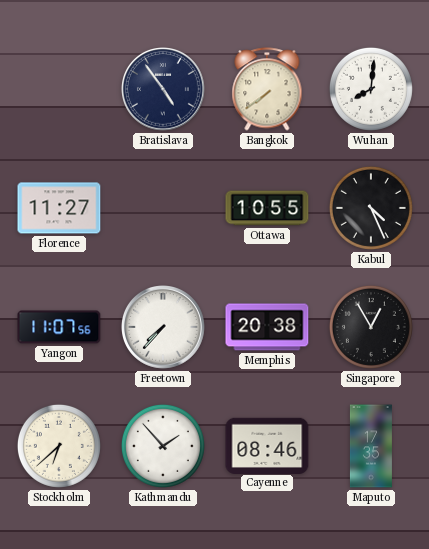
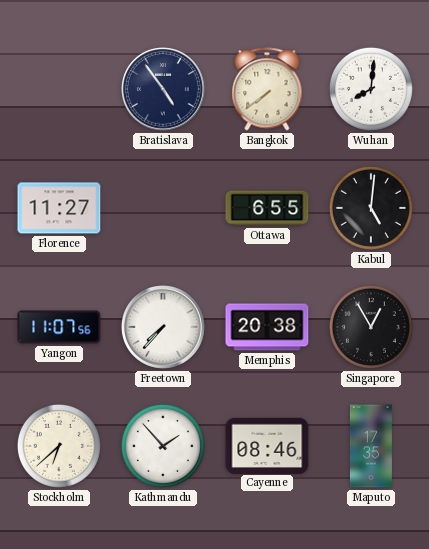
Ottawa: 10:55 -> 6:55
Kabul: 4:26 -> 5:01
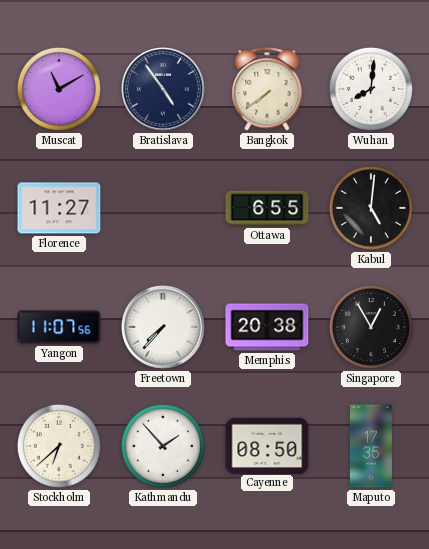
Muscat: none -> 11:10
Cayenne: 08:46 -> 08:50
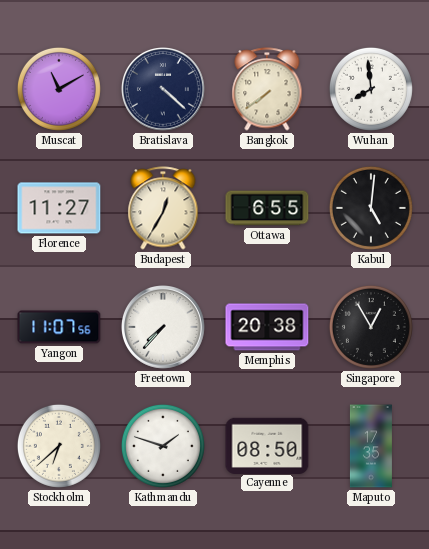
Bratislava: 4:54 -> 4:22
Wuhan: 8:01 -> 7:59
Budapest: none -> 12:35
Kathmandu: 1:53 -> 1:48
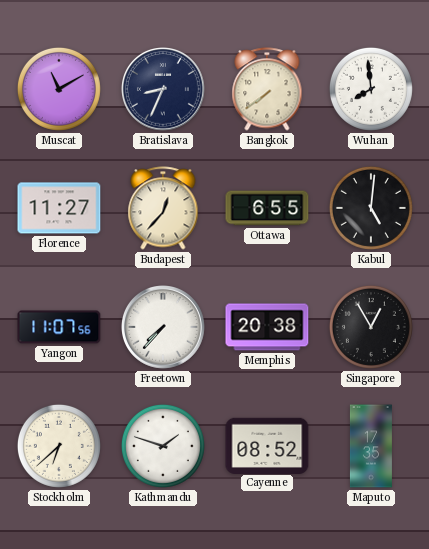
Bratislava: 4:22 -> 8:34
Budapest: 12:35 -> 12:37
Cayenne: 08:50 -> 08:52
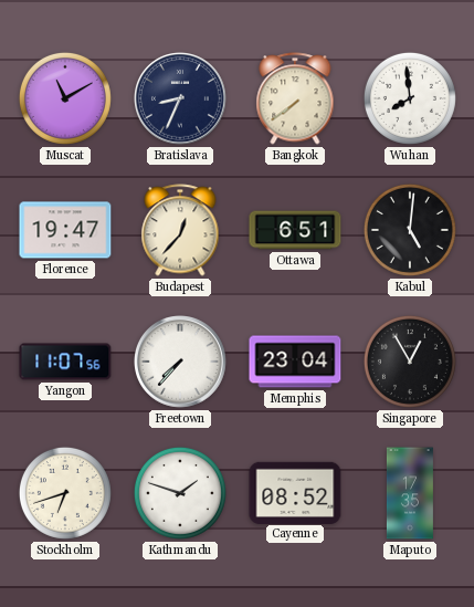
Florence: 11:27 -> 19:47
Ottawa: 6:55 -> 6:51
Memphis: 20:38 -> 23:04
Stockholm: 6:38 -> 6:42
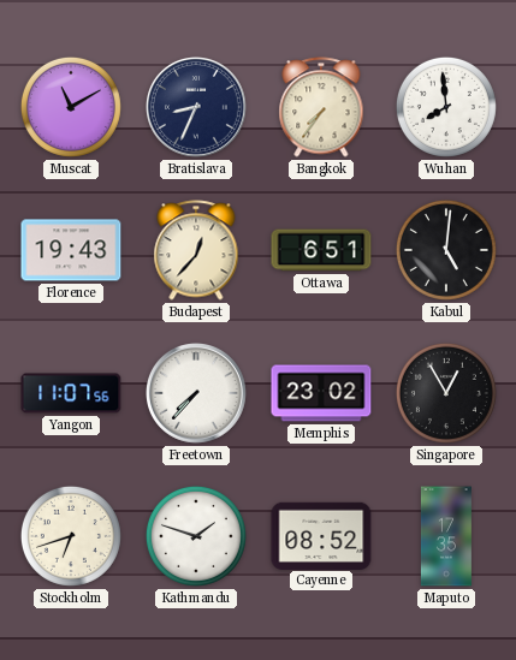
Bangkok: 7:39 -> 7:36
Florence: 19:47 -> 19:43
Memphis: 23:04 -> 23:02
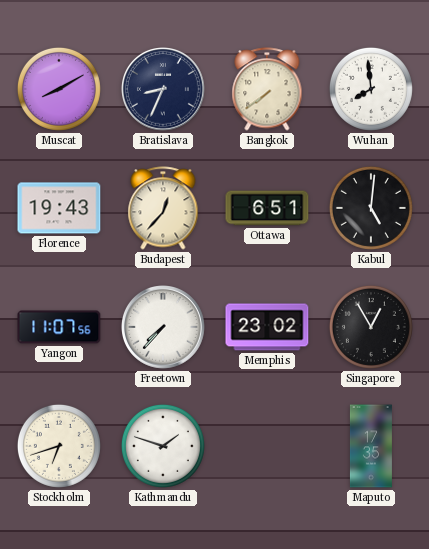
Muscat: 11:10 -> 8:10
Bangkok: 7:36 -> 7:39
Cayenne: 08:52 -> none
